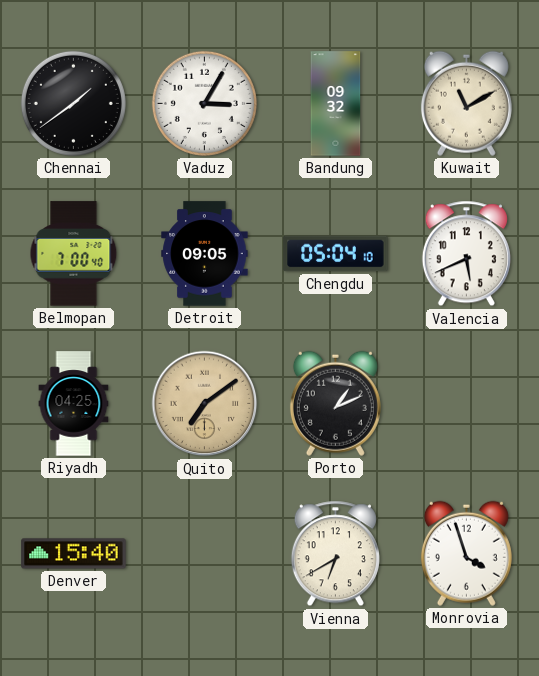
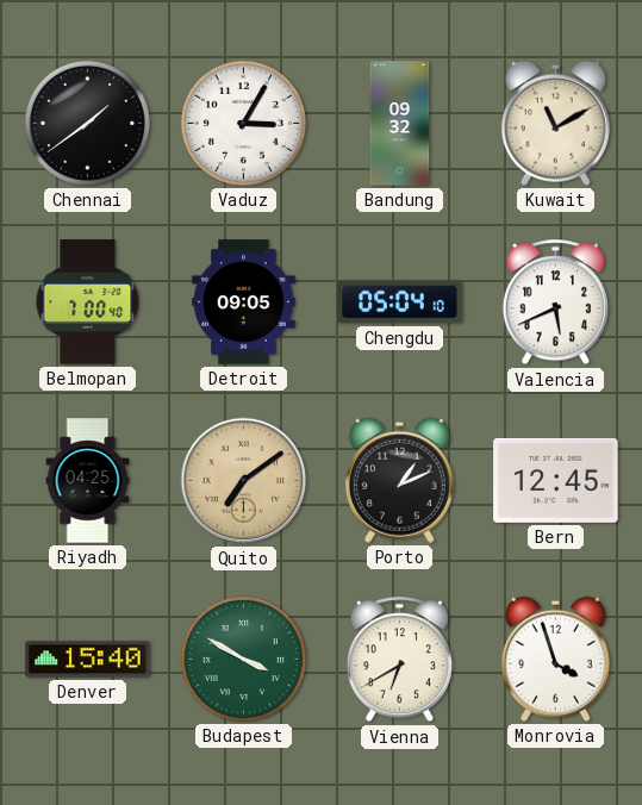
Bern: none -> 12:45
Budapest: none -> 3:50
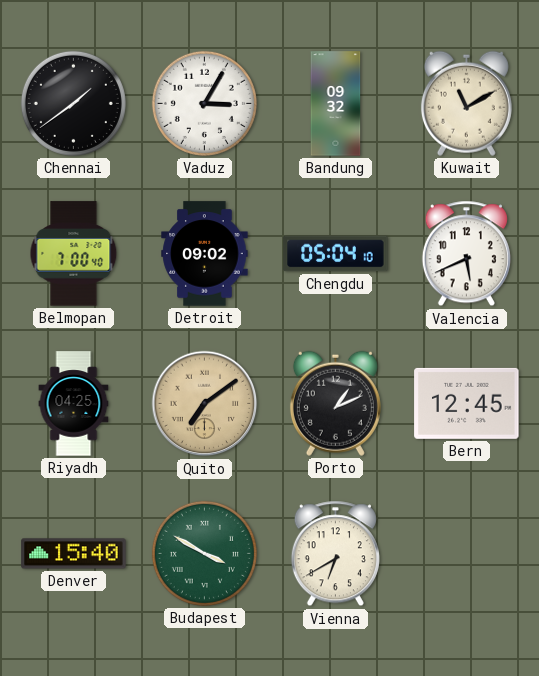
Detroit: 09:05 -> 09:02
Monrovia: 3:57 -> none
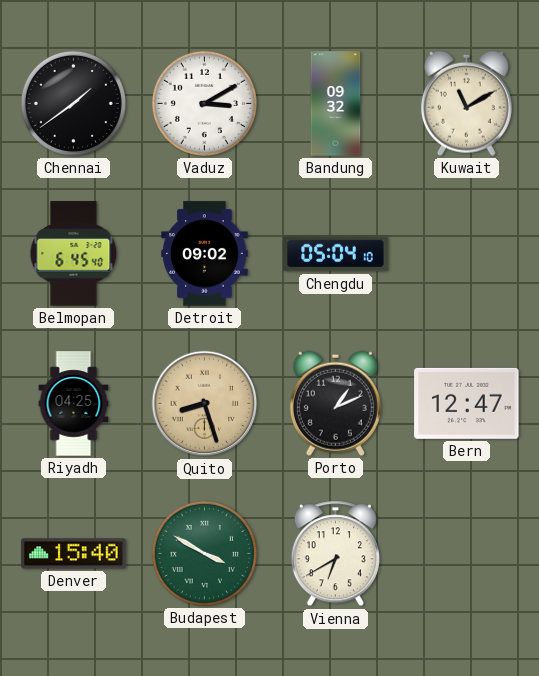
Vaduz: 3:05 -> 3:10
Belmopan: 7:00 -> 6:45
Valencia: 5:41 -> none
Quito: 7:09 -> 8:27
Bern: 12:45 -> 12:47
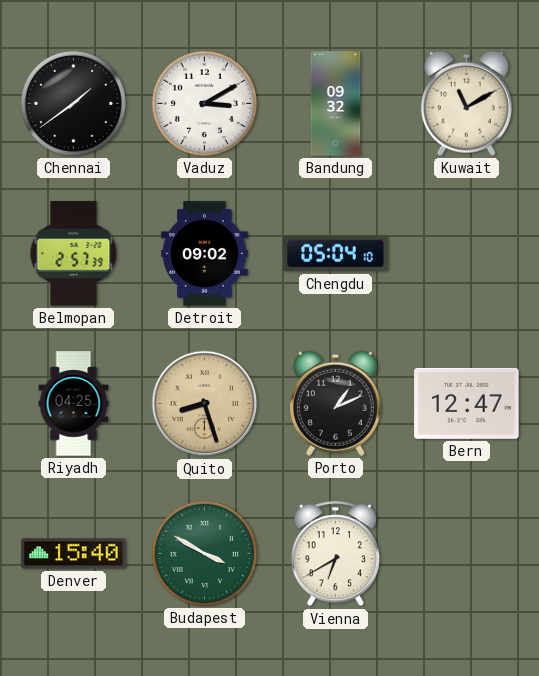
Belmopan: 6:45 -> 2:57
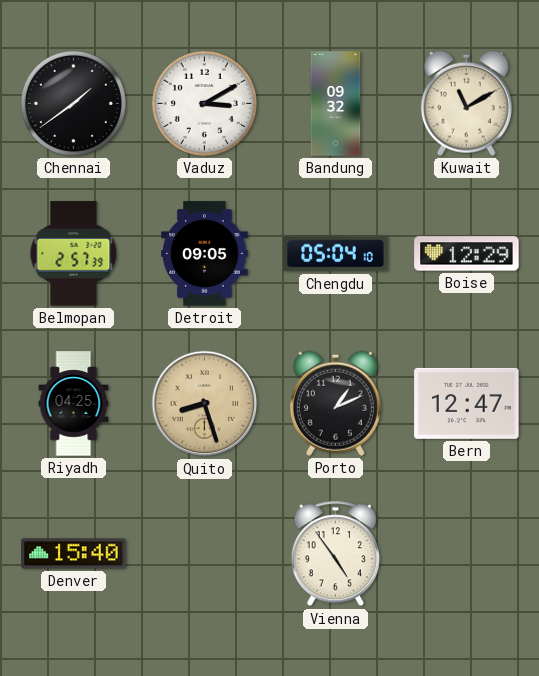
Detroit: 09:02 -> 09:05
Boise: none -> 12:29
Budapest: 3:50 -> none
Vienna: 6:40 -> 4:54
